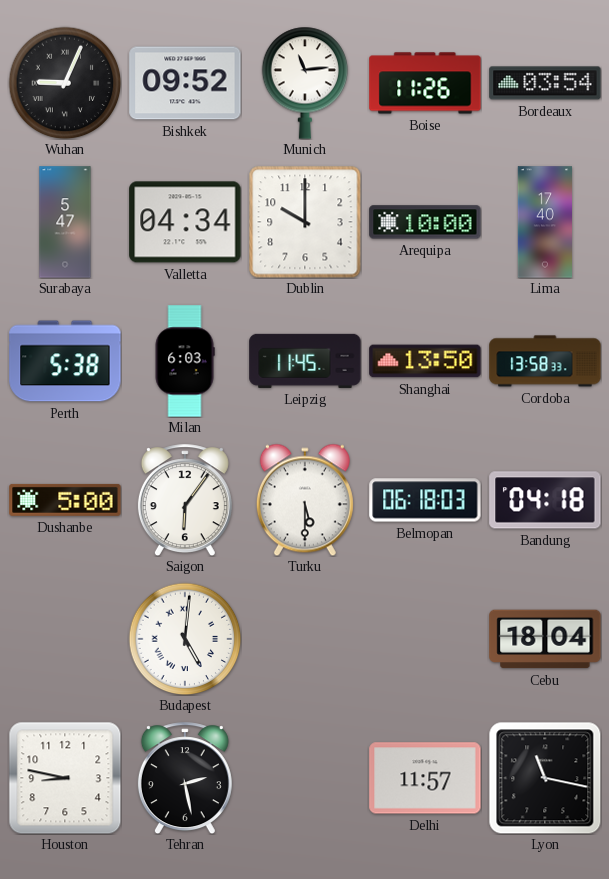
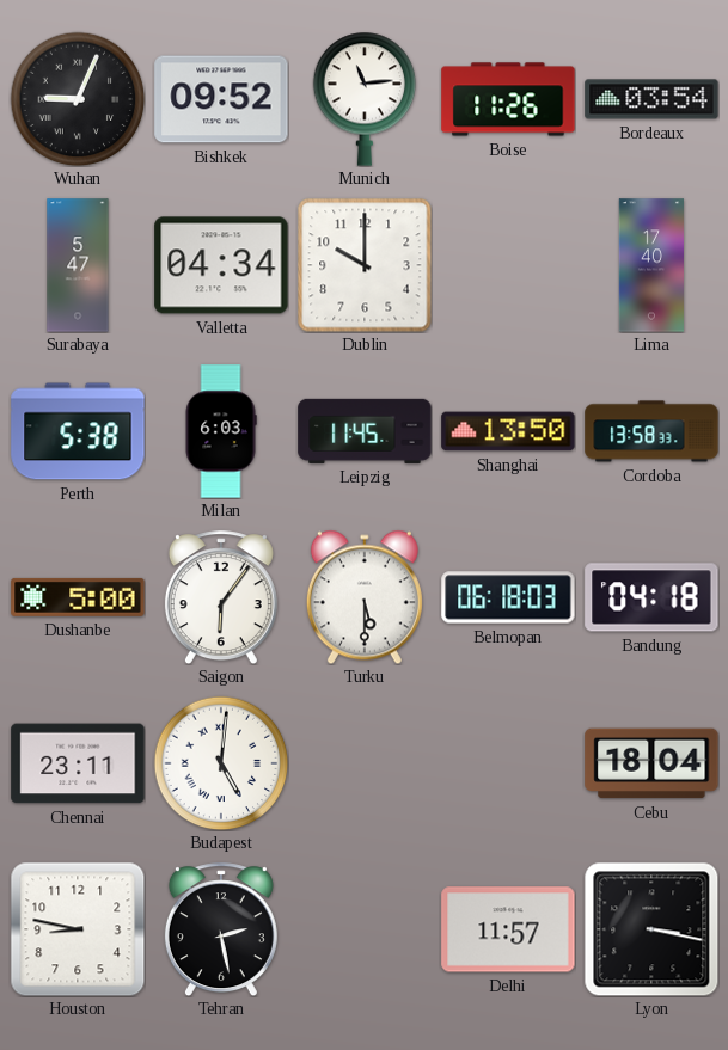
Arequipa: 10:00 -> none
Chennai: none -> 23:11
Lyon: 11:17 -> 3:17
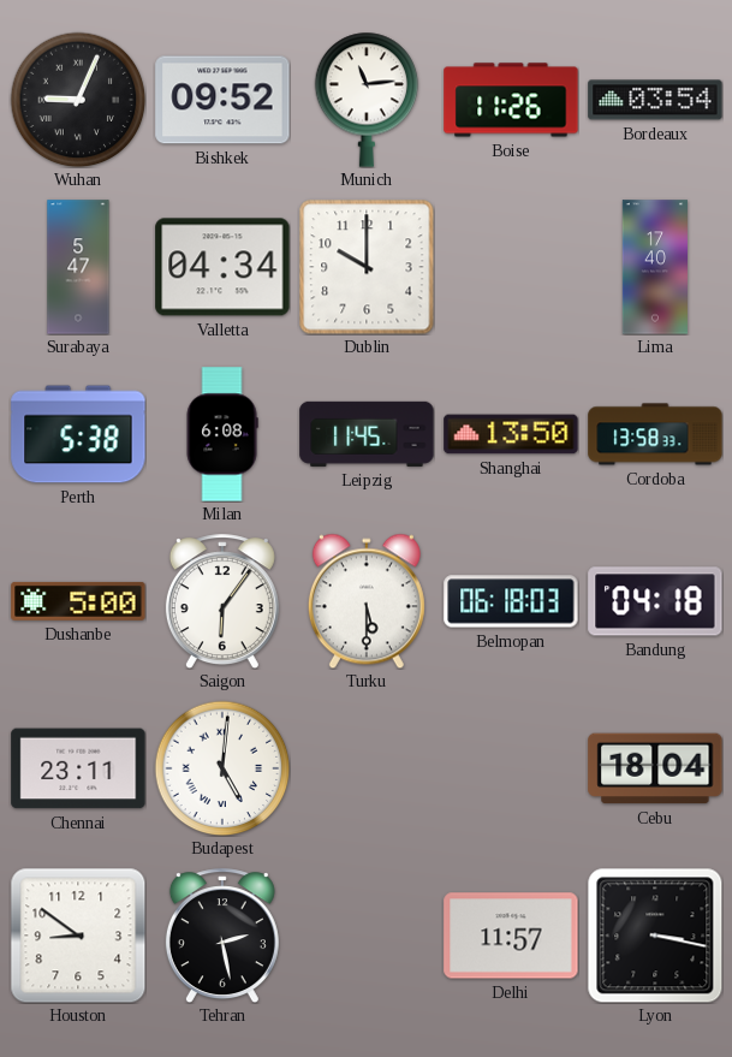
Milan: 6:03 -> 6:08
Houston: 8:47 -> 8:51
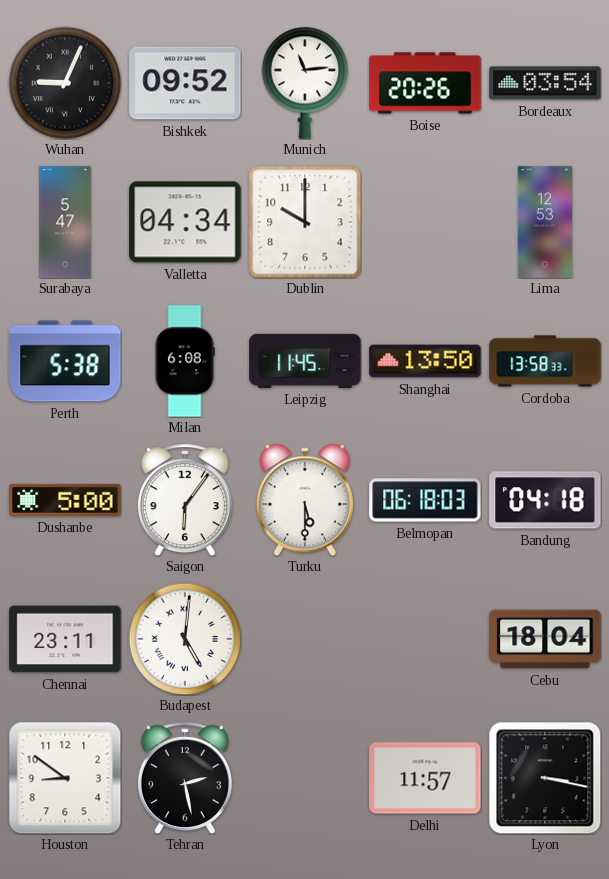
Boise: 11:26 -> 20:26
Lima: 17:40 -> 12:53
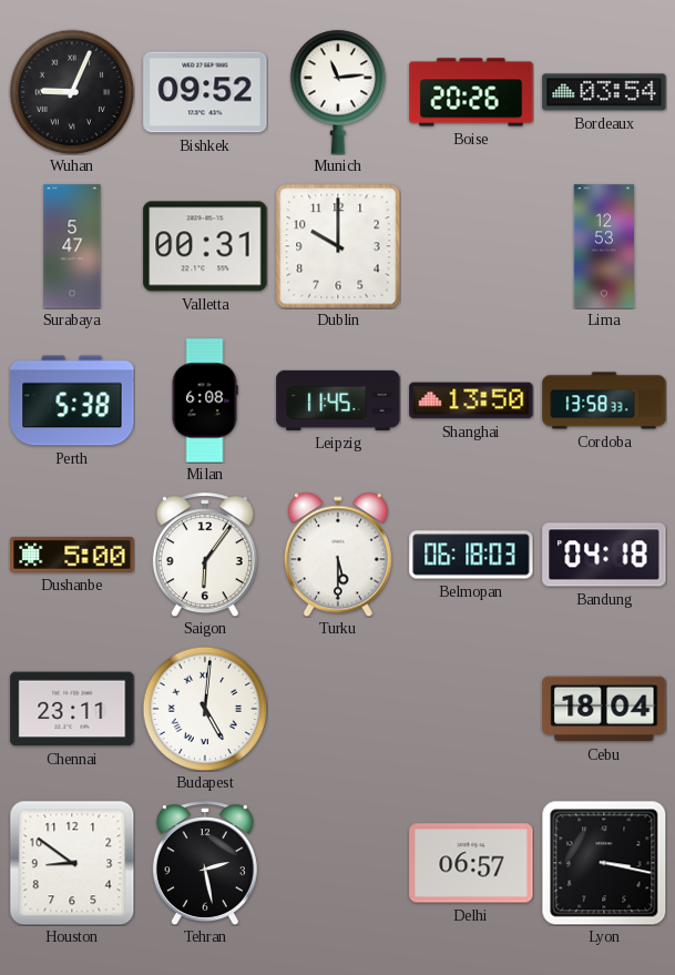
Valletta: 04:34 -> 00:31
Delhi: 11:57 -> 06:57
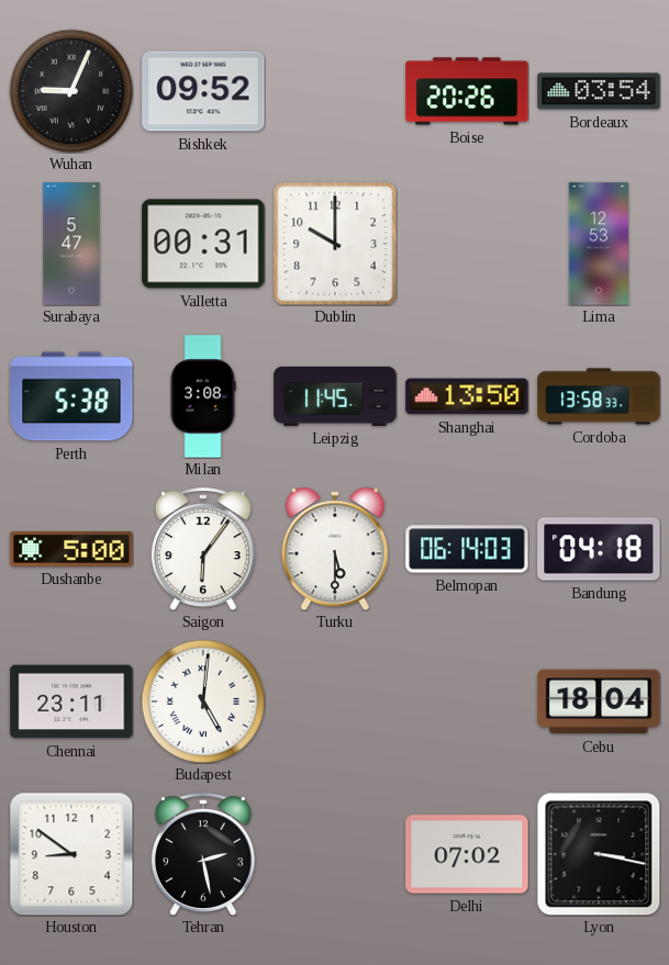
Munich: 11:14 -> none
Milan: 6:08 -> 3:08
Belmopan: 06:18 -> 06:14
Delhi: 06:57 -> 07:02
